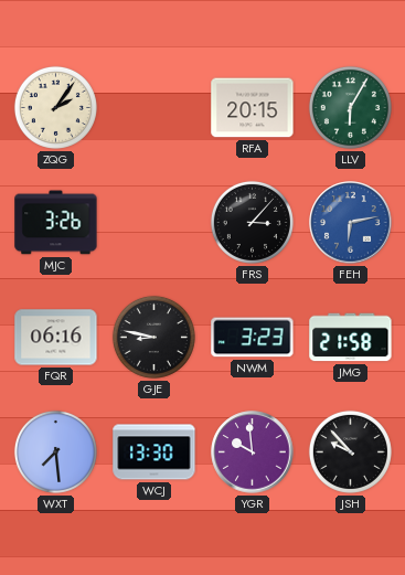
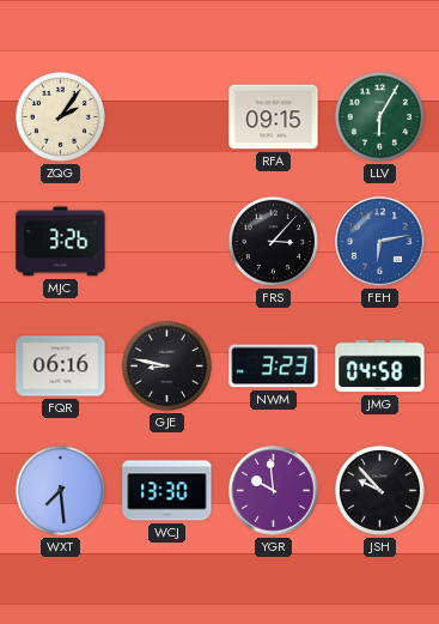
RFA: 20:15 -> 09:15
JMG: 21:58 -> 04:58
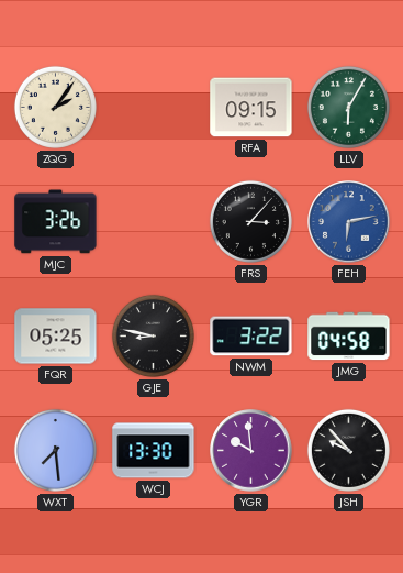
FQR: 06:16 -> 05:25
NWM: 3:23 -> 3:22
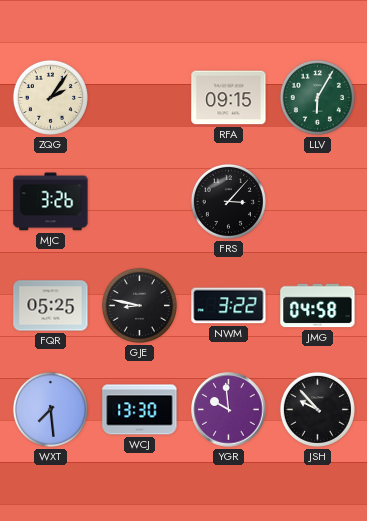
FEH: 6:13 -> none
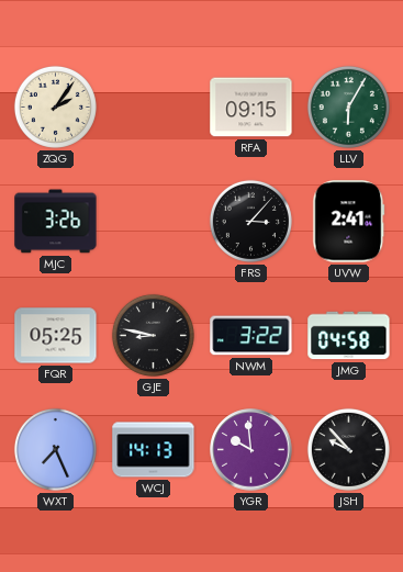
UVW: none -> 2:41
WXT: 7:29 -> 7:26
WCJ: 13:30 -> 14:13
